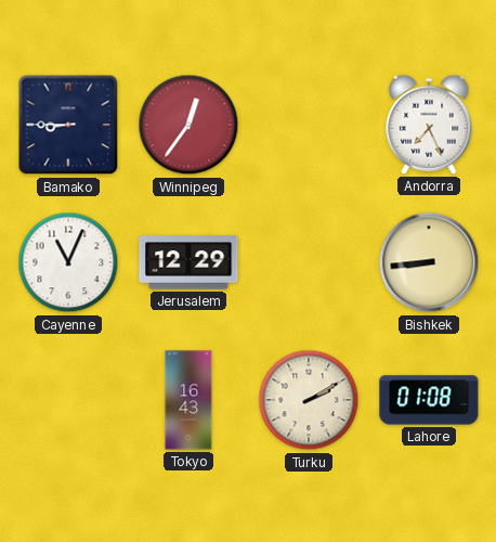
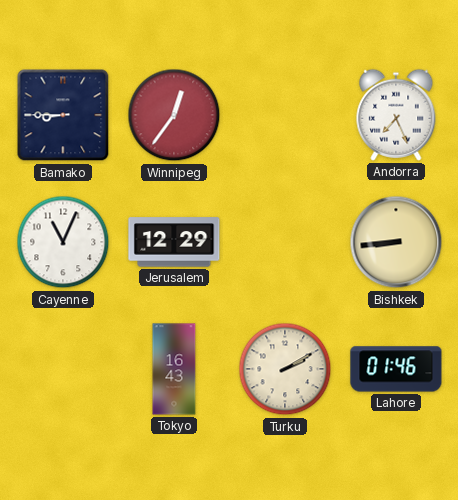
Lahore: 01:08 -> 01:46
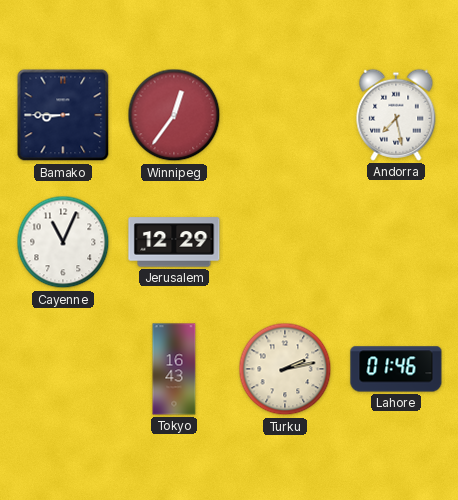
Andorra: 7:26 -> 7:28
Bishkek: 8:44 -> none
Turku: 2:10 -> 2:13
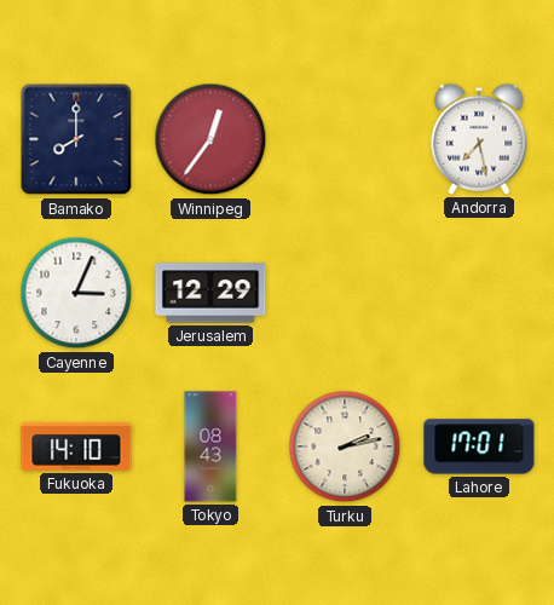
Bamako: 8:45 -> 8:00
Cayenne: 11:04 -> 3:04
Fukuoka: none -> 14:10
Tokyo: 16:43 -> 08:43
Lahore: 01:46 -> 17:01
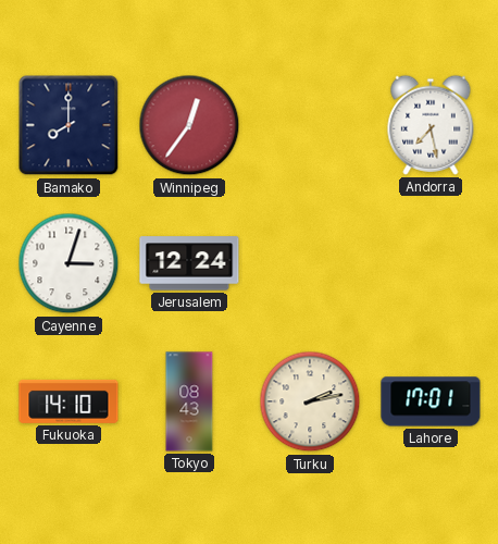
Cayenne: 3:04 -> 3:03
Jerusalem: 12:29 -> 12:24
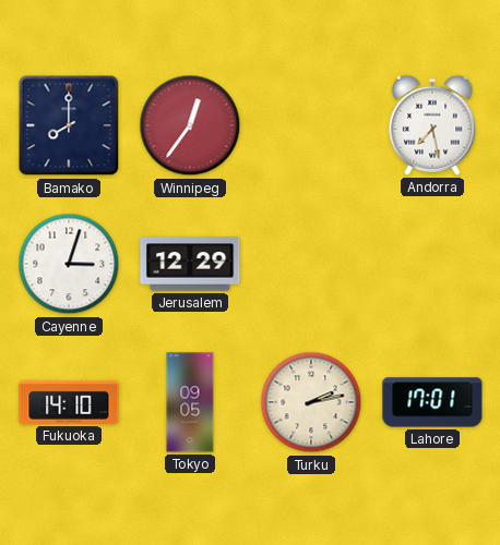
Jerusalem: 12:24 -> 12:29
Tokyo: 08:43 -> 09:05
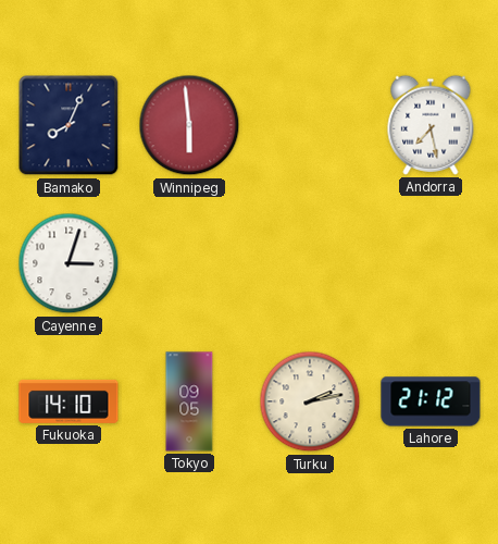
Bamako: 8:00 -> 8:04
Winnipeg: 12:36 -> 5:59
Jerusalem: 12:29 -> none
Lahore: 17:01 -> 21:12
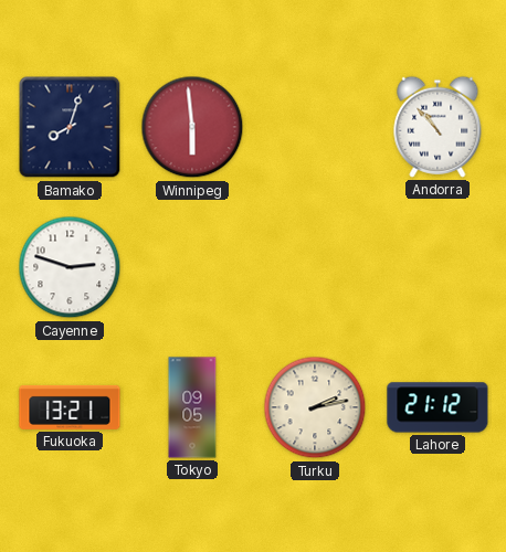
Bamako: 8:04 -> 8:03
Andorra: 7:28 -> 10:53
Cayenne: 3:03 -> 2:48
Fukuoka: 14:10 -> 13:21
